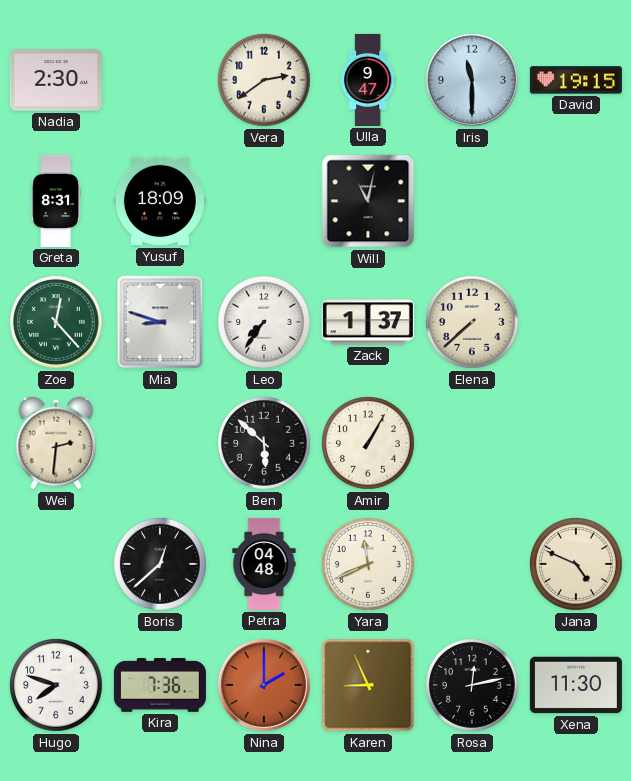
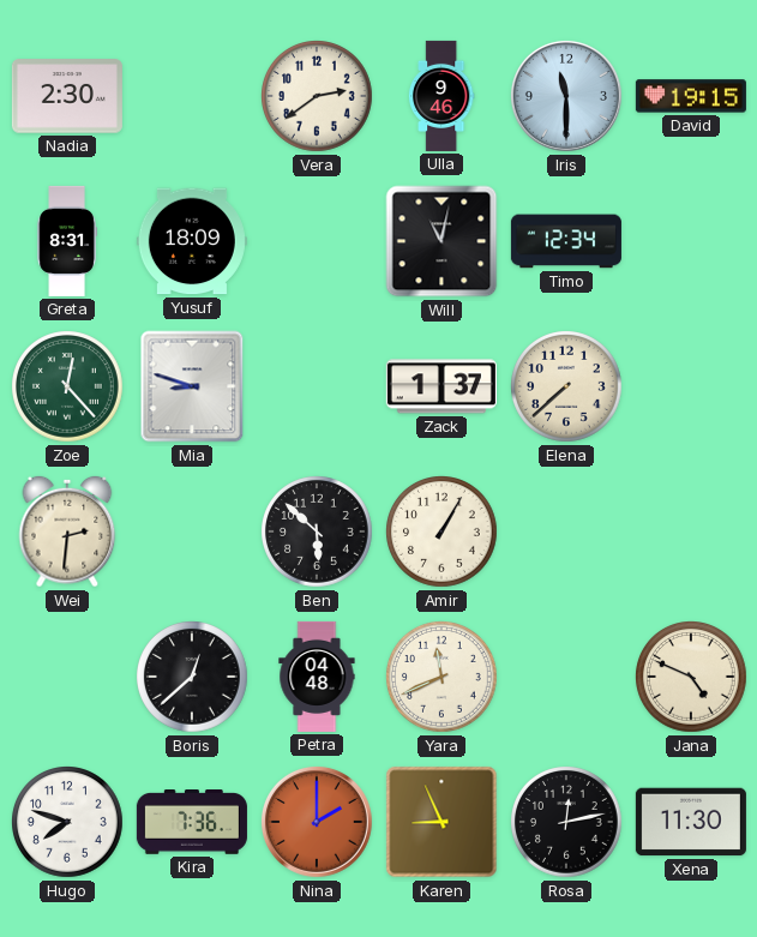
Ulla: 9:47 -> 9:46
Timo: none -> 12:34
Leo: 7:36 -> none
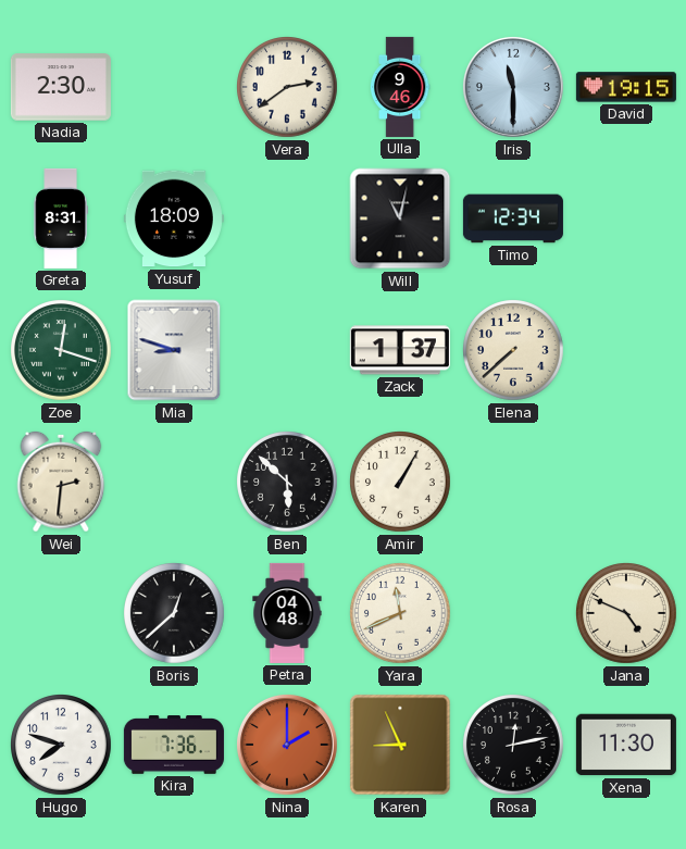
Zoe: 12:23 -> 12:18
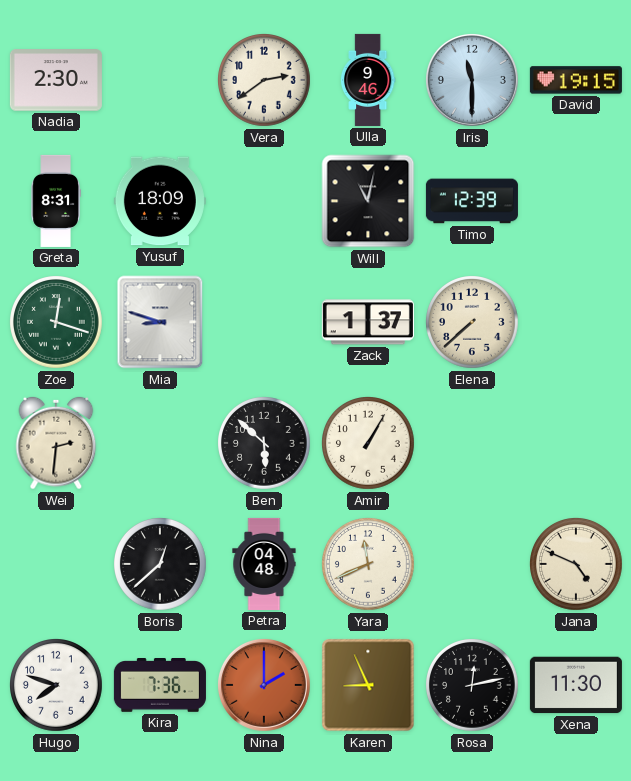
Timo: 12:34 -> 12:39
